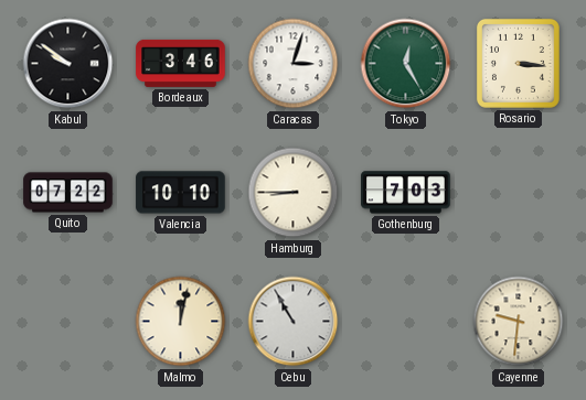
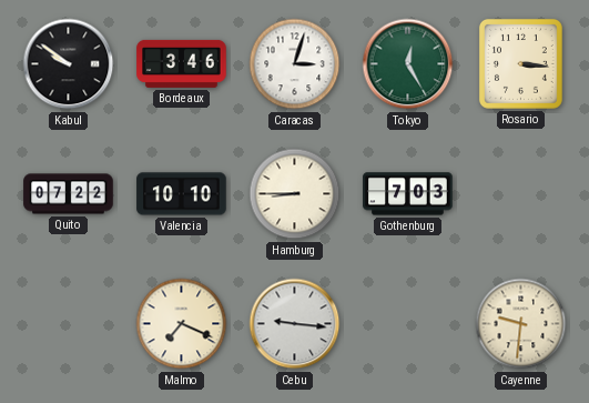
Malmo: 12:02 -> 7:19
Cebu: 10:55 -> 9:16
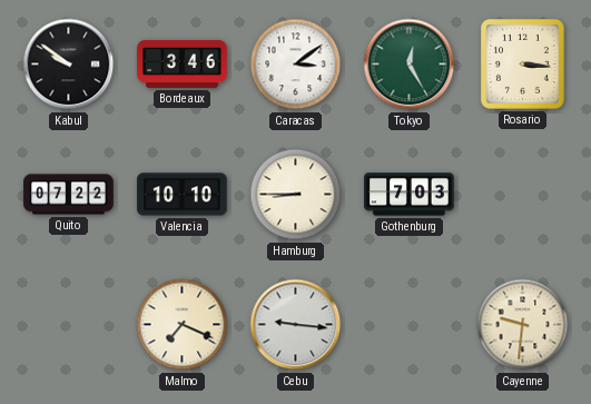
Caracas: 3:03 -> 3:09
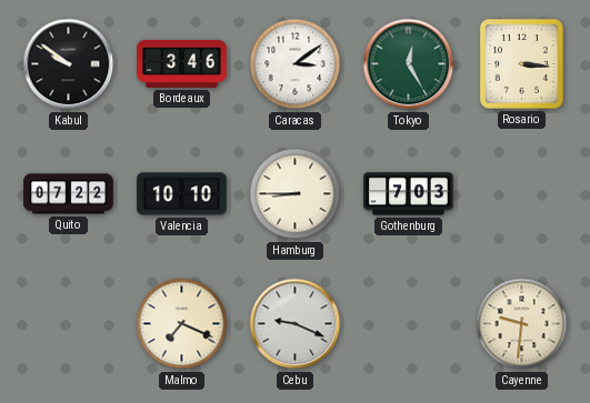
Cebu: 9:16 -> 9:19
